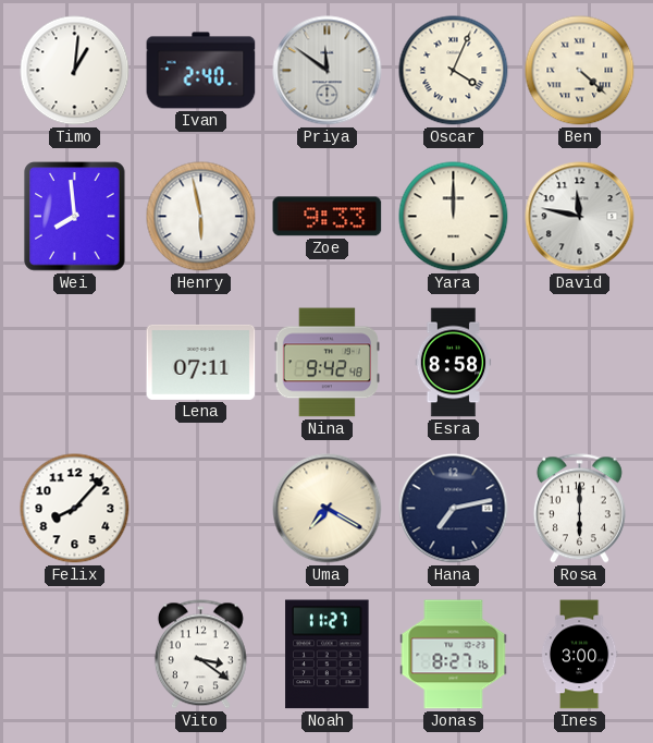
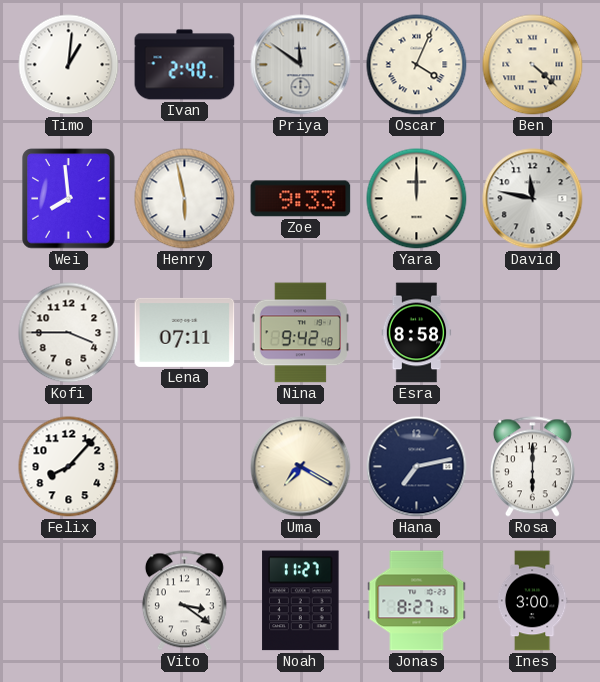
Kofi: none -> 3:45
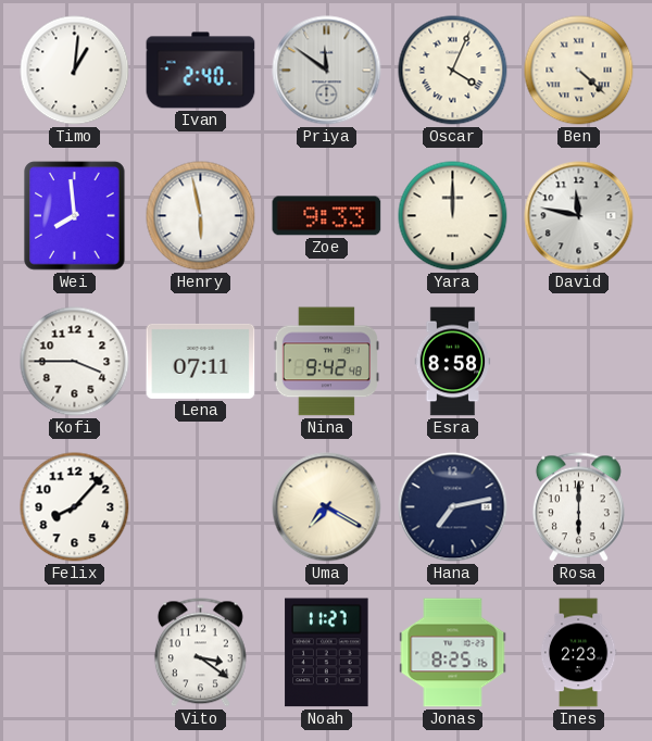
Jonas: 8:27 -> 8:25
Ines: 3:00 -> 2:23
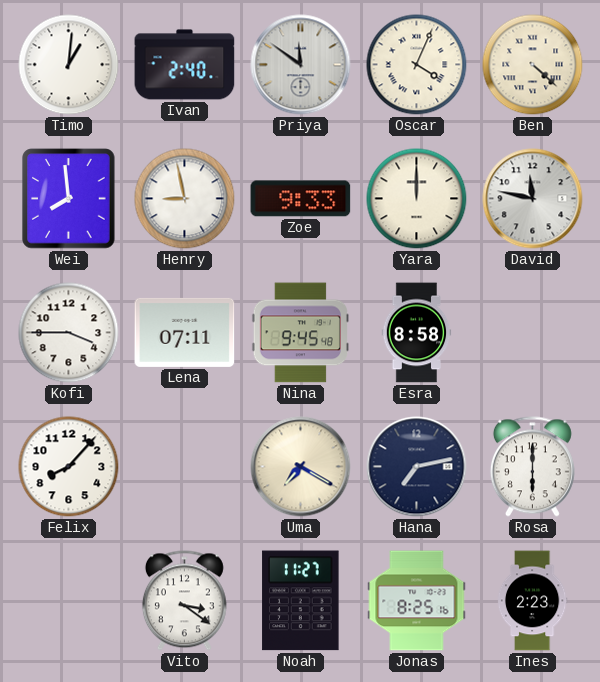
Henry: 5:58 -> 8:58
Nina: 9:42 -> 9:45
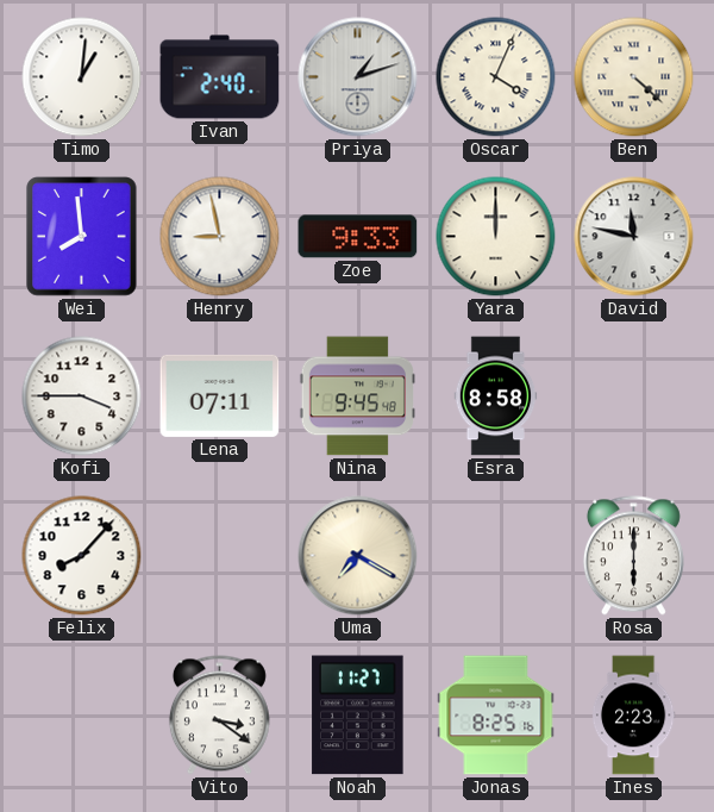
Priya: 11:51 -> 1:12
Hana: 7:13 -> none
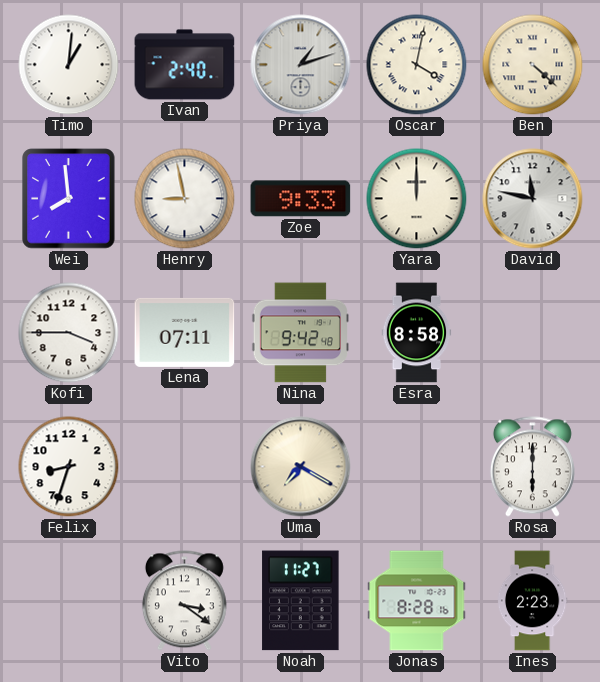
Oscar: 4:04 -> 4:02
Nina: 9:45 -> 9:42
Felix: 8:07 -> 8:33
Jonas: 8:25 -> 8:28
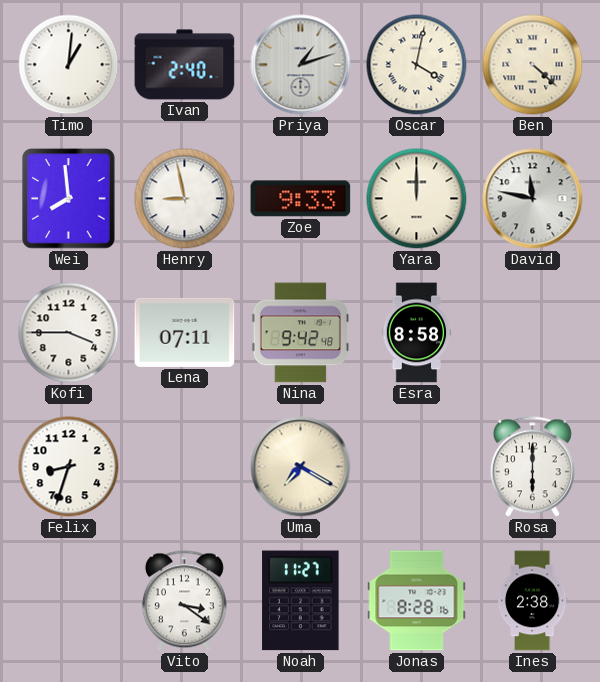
Ines: 2:23 -> 2:38
